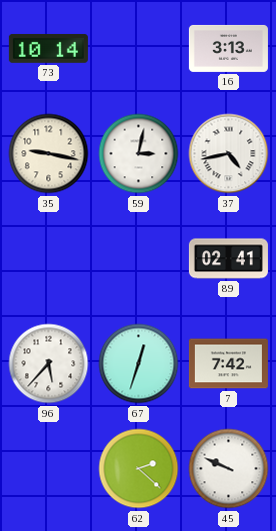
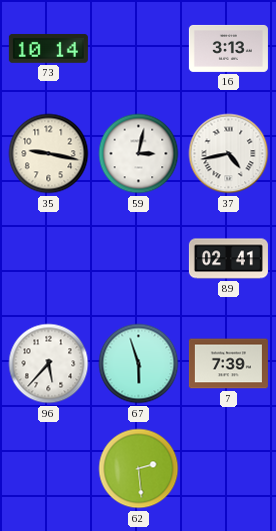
67: 12:33 -> 5:57
7: 7:42 -> 7:39
62: 2:22 -> 2:29
45: 9:49 -> none
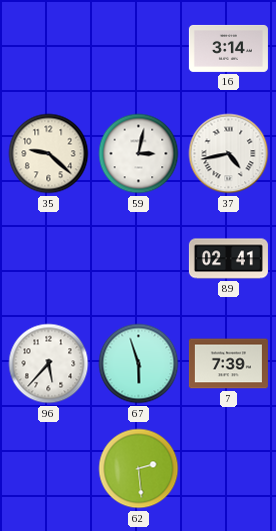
73: 10:14 -> none
16: 3:13 -> 3:14
35: 9:17 -> 9:22
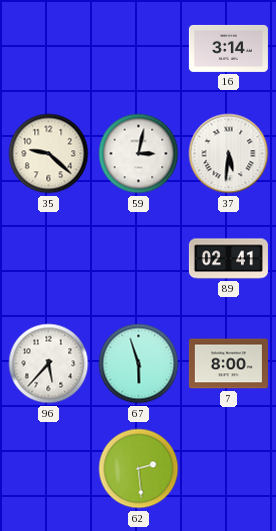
37: 4:43 -> 5:31
7: 7:39 -> 8:00
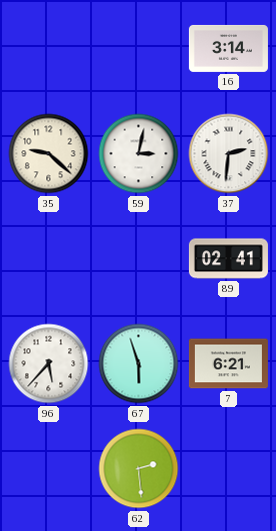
37: 5:31 -> 2:31
7: 8:00 -> 6:21
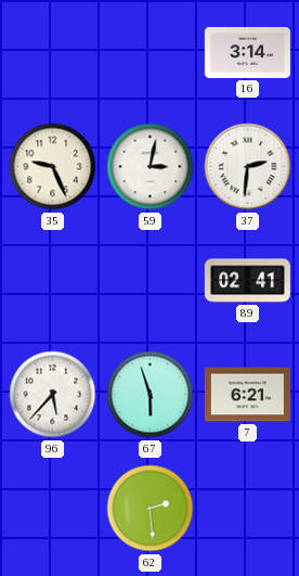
35: 9:22 -> 9:26
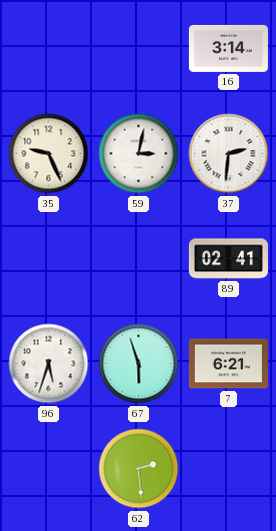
96: 5:37 -> 5:33
